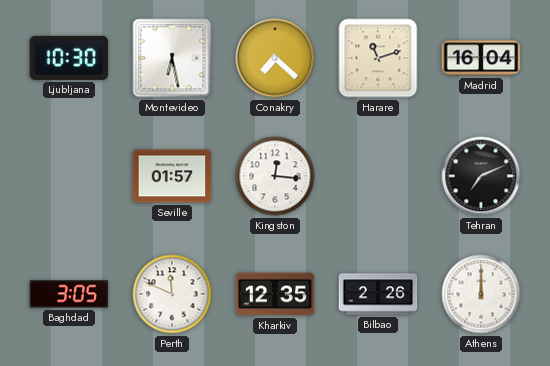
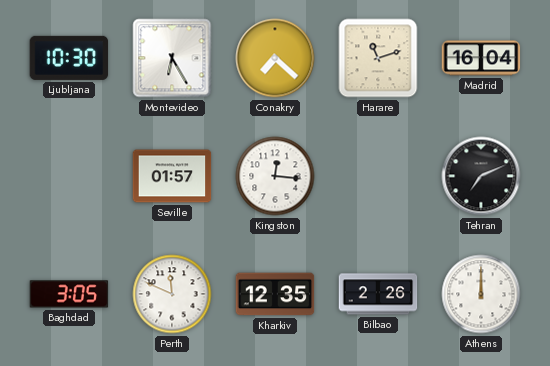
Montevideo: 6:28 -> 6:25
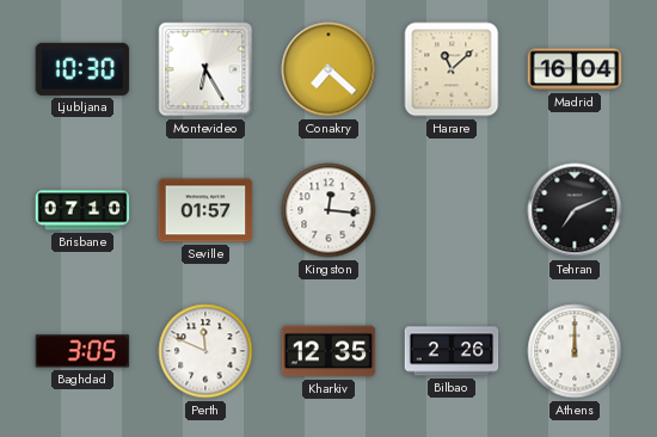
Harare: 11:12 -> 11:08
Brisbane: none -> 07:10
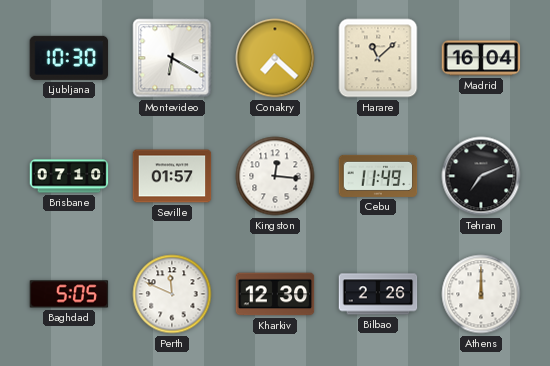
Montevideo: 6:25 -> 6:20
Cebu: none -> 11:49
Baghdad: 3:05 -> 5:05
Kharkiv: 12:35 -> 12:30
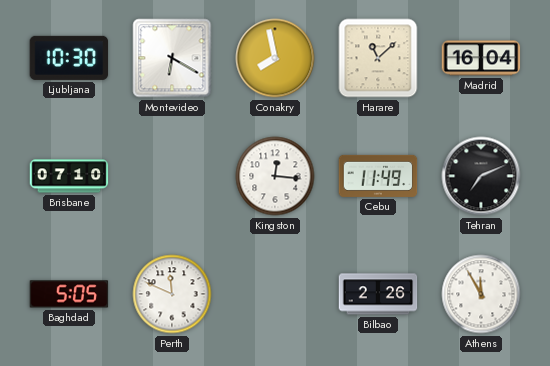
Conakry: 7:22 -> 7:58
Seville: 01:57 -> none
Kharkiv: 12:30 -> none
Athens: 12:00 -> 11:55
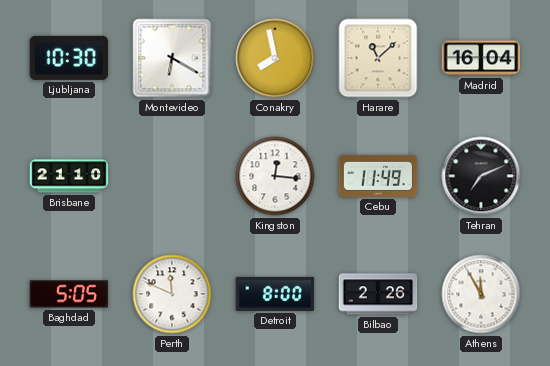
Brisbane: 07:10 -> 21:10
Detroit: none -> 8:00
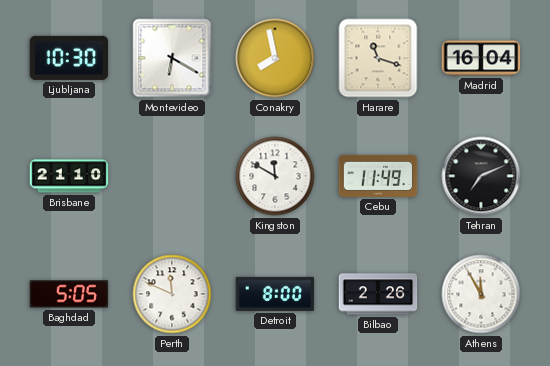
Harare: 11:08 -> 11:18
Kingston: 12:16 -> 11:50
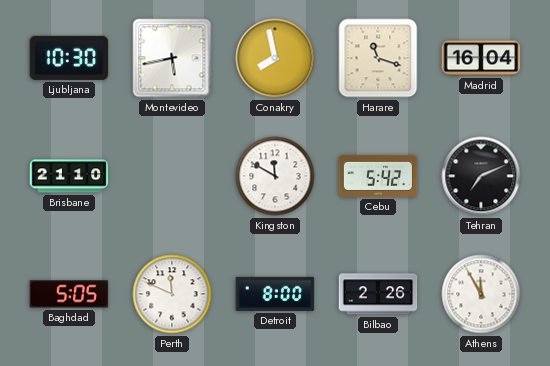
Montevideo: 6:20 -> 5:43
Cebu: 11:49 -> 5:42
